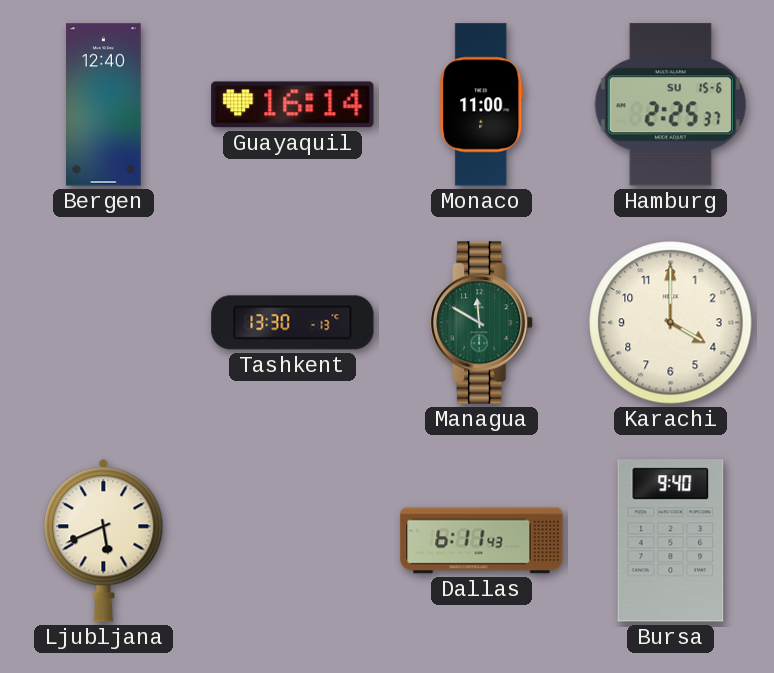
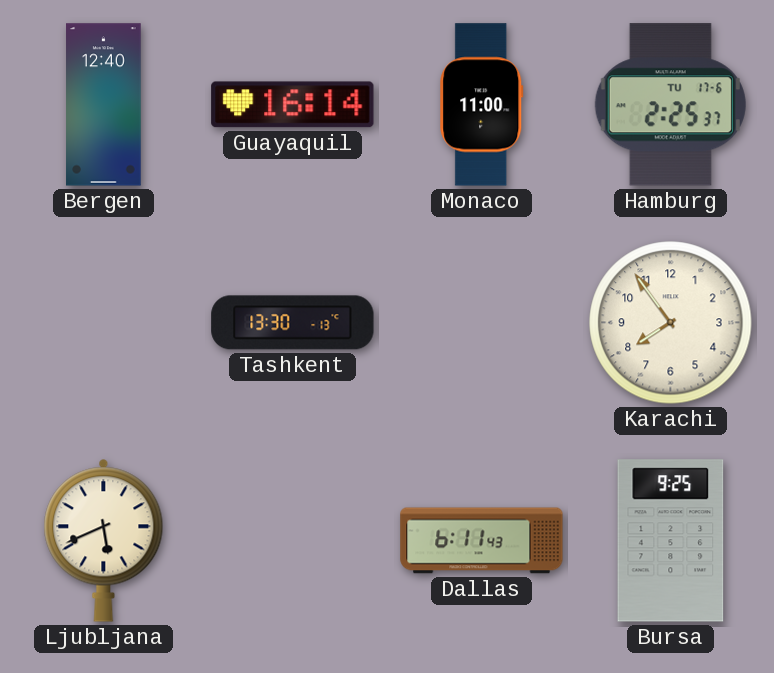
Hamburg date: SU 15-6 -> TU 17-6
Managua: 11:50 -> none
Karachi: 4:00 -> 7:54
Bursa: 9:40 -> 9:25
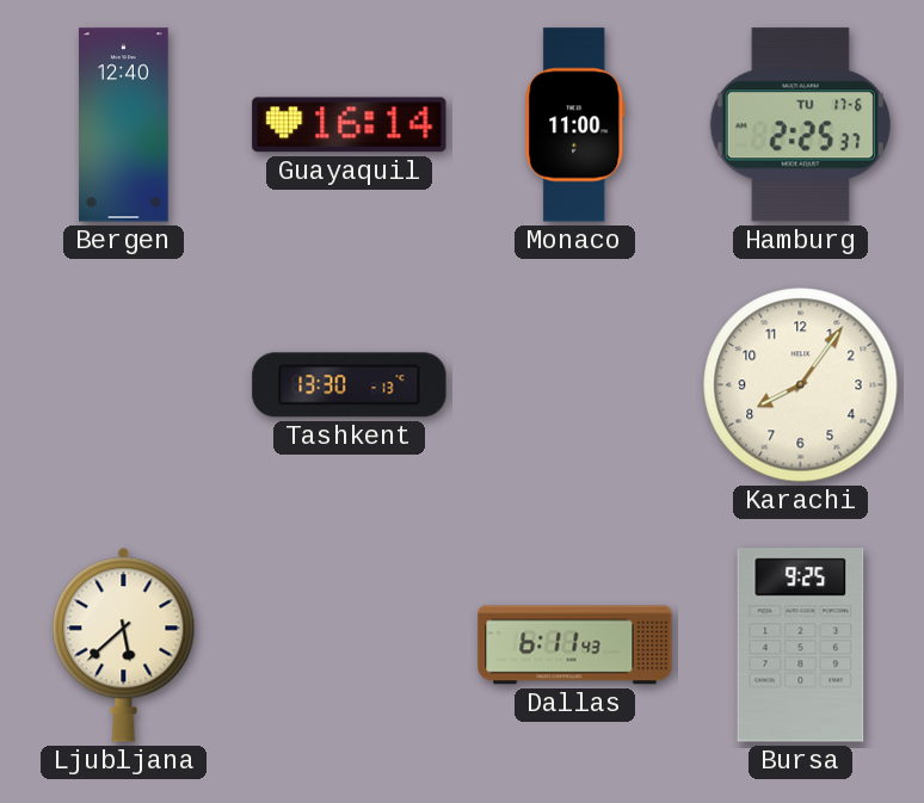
Karachi: 7:54 -> 8:06
Ljubljana: 5:41 -> 5:38
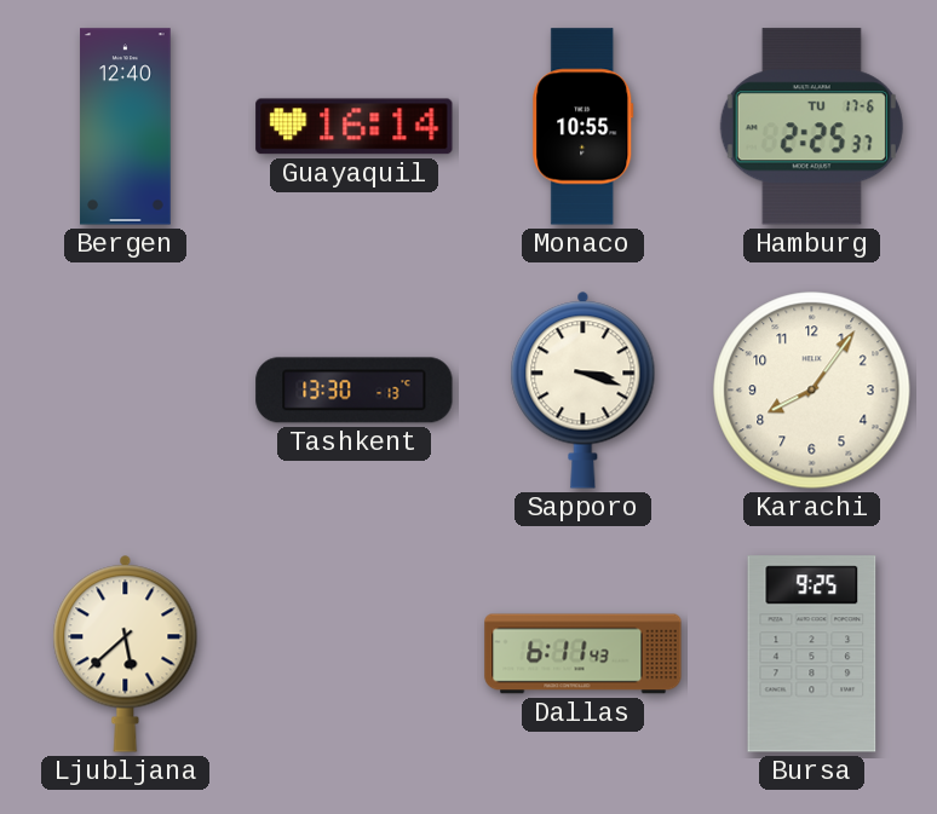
Monaco: 11:00 -> 10:55
Sapporo: none -> 3:18
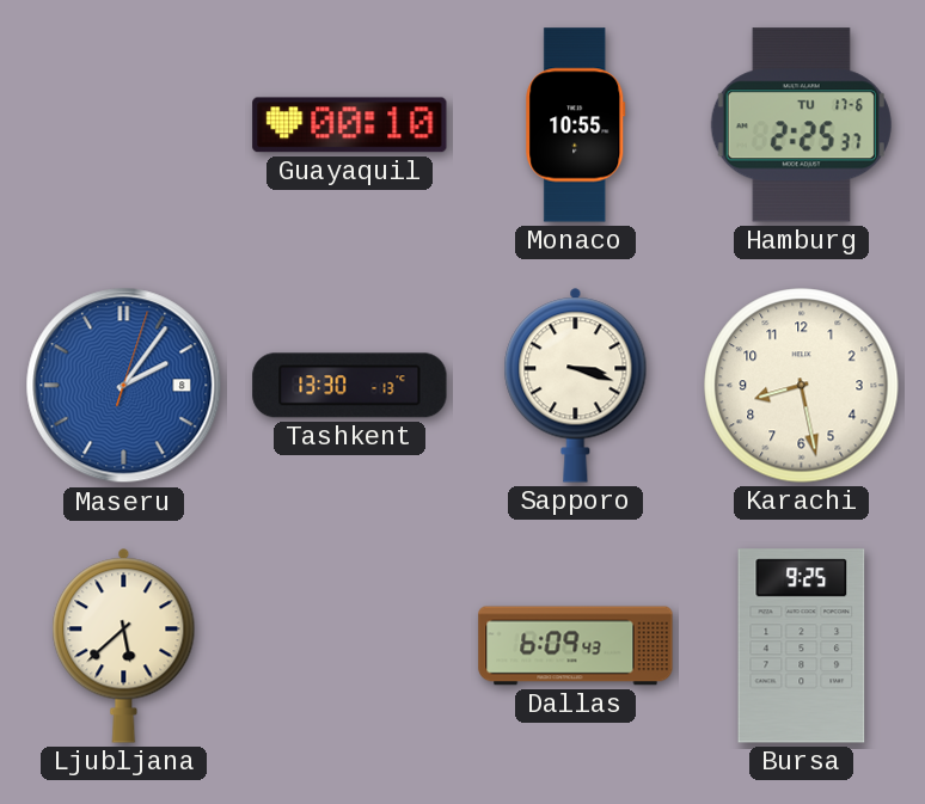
Bergen: 12:40 -> none
Guayaquil: 16:14 -> 00:10
Maseru: none -> 2:06
Karachi: 8:06 -> 8:28
Dallas: 6:11 -> 6:09
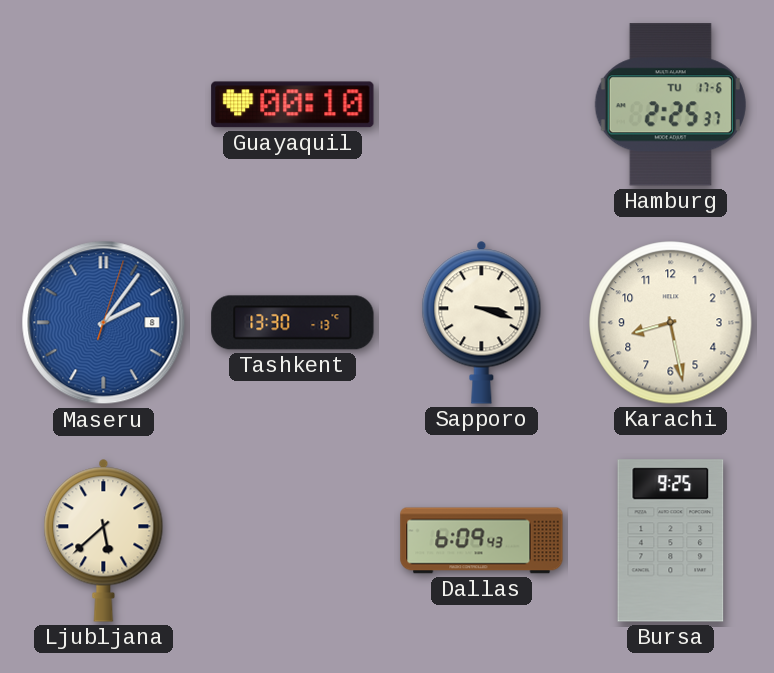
Monaco: 10:55 -> none
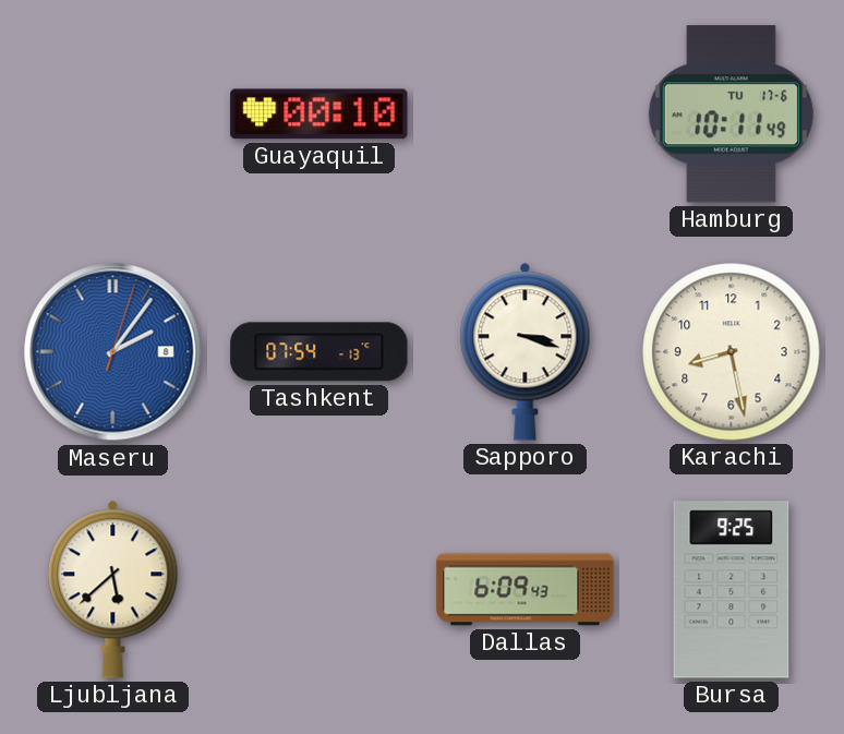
Hamburg: 2:25 -> 10:11
Tashkent: 13:30 -> 07:54
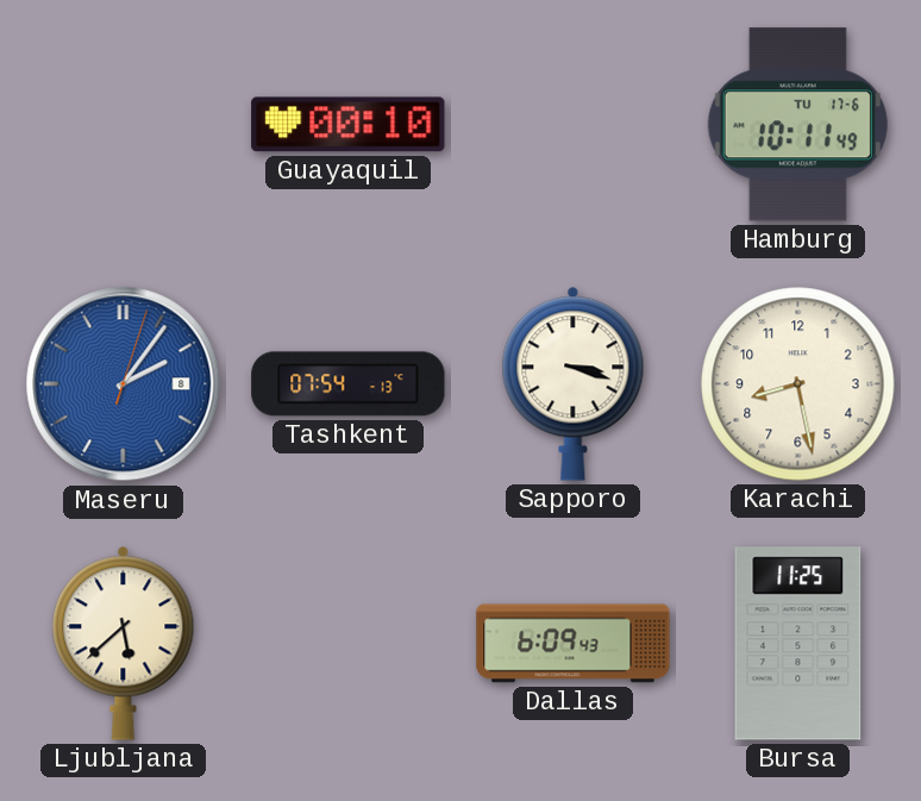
Bursa: 9:25 -> 11:25
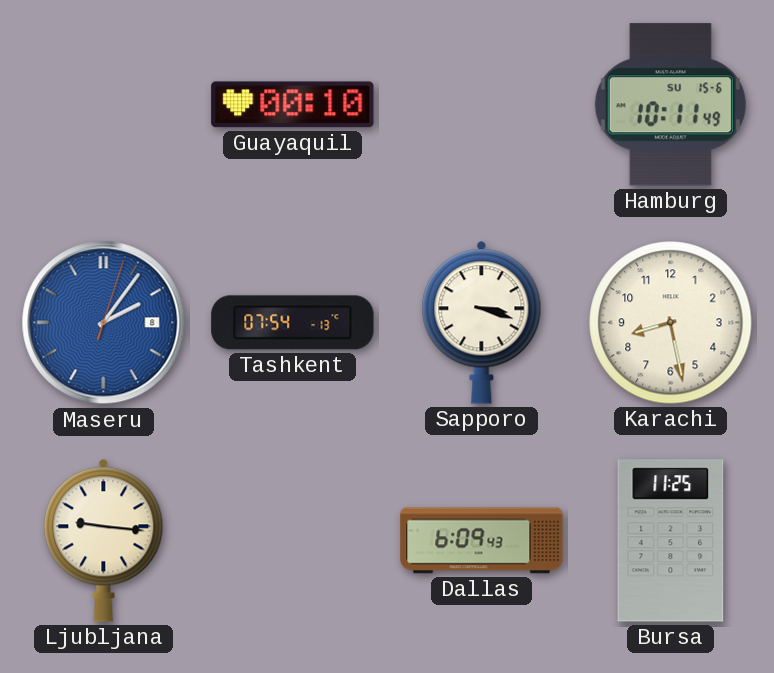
Hamburg date: TU 17-6 -> SU 15-6
Ljubljana: 5:38 -> 9:16
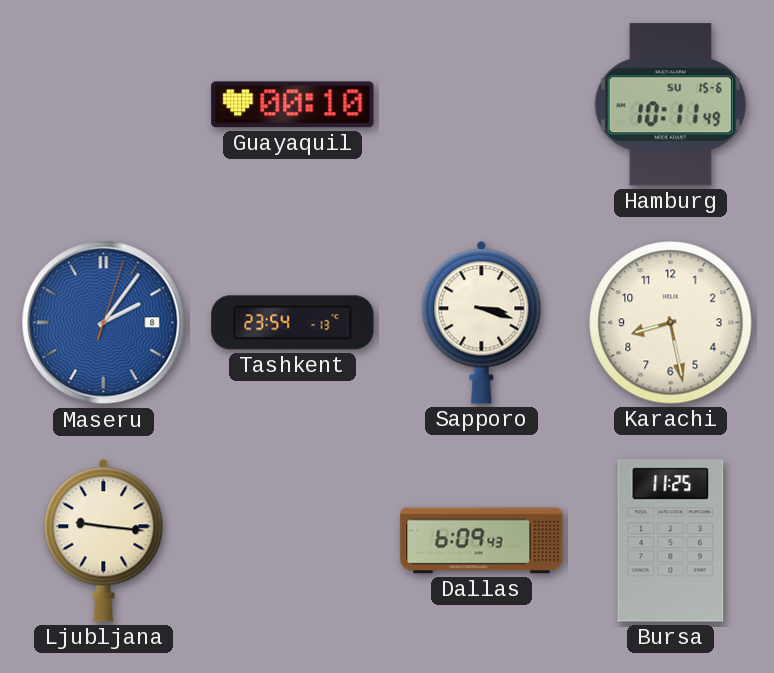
Tashkent: 07:54 -> 23:54
